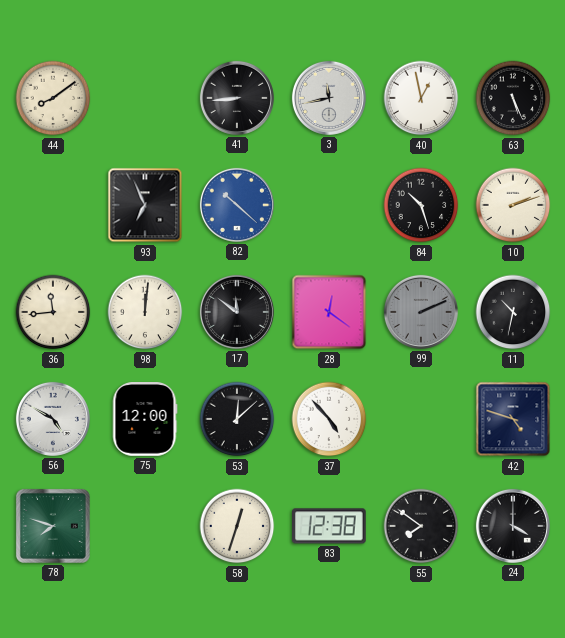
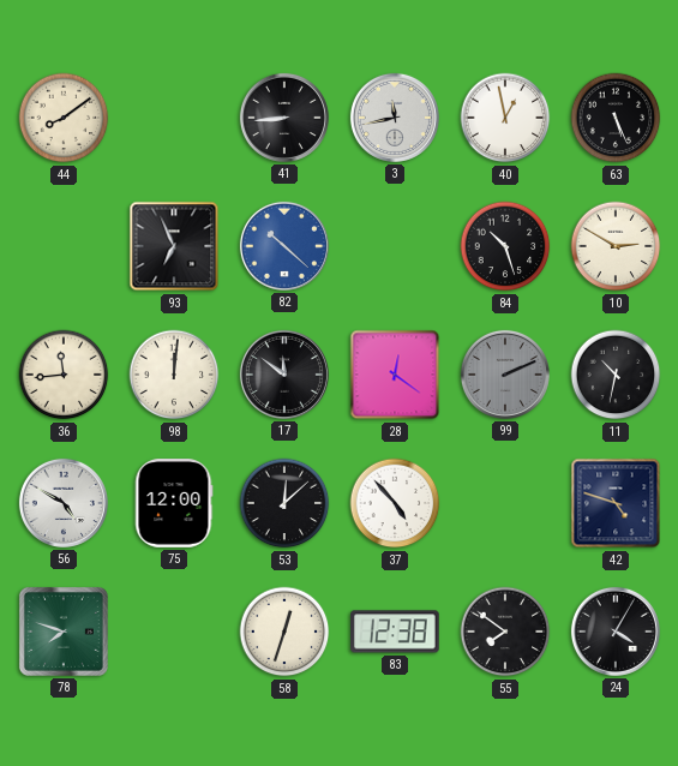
10: 2:12 -> 2:50
24: 4:00 -> 4:05
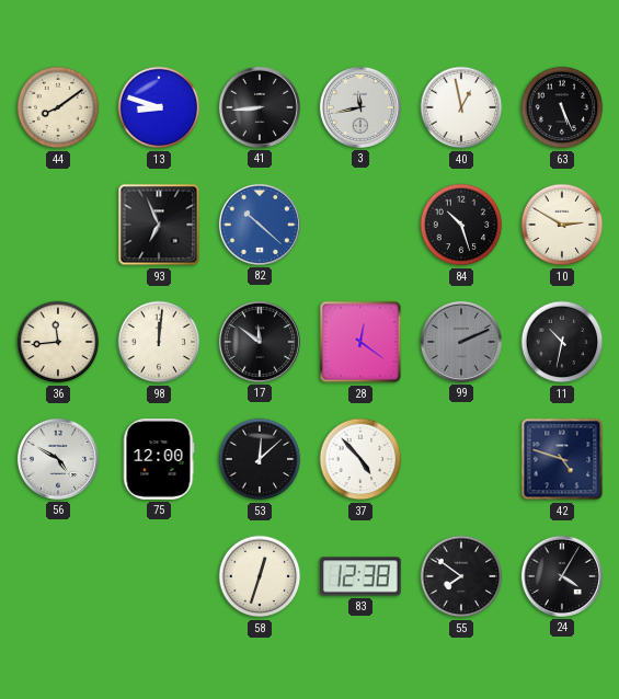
13: none -> 8:48
78: 7:48 -> none
